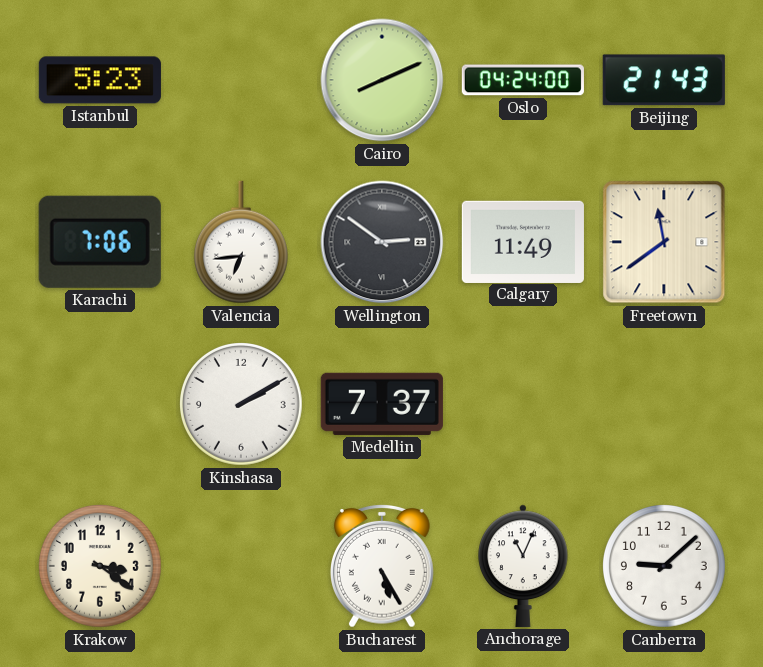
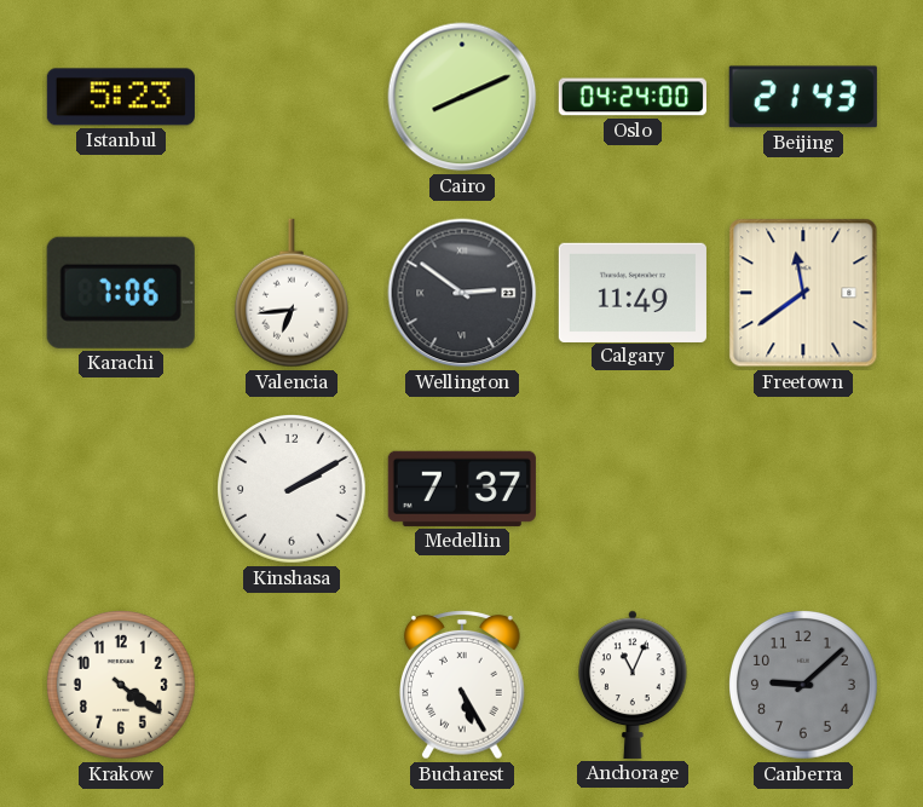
Krakow: 3:21 -> 4:21
Canberra dial: white -> grey
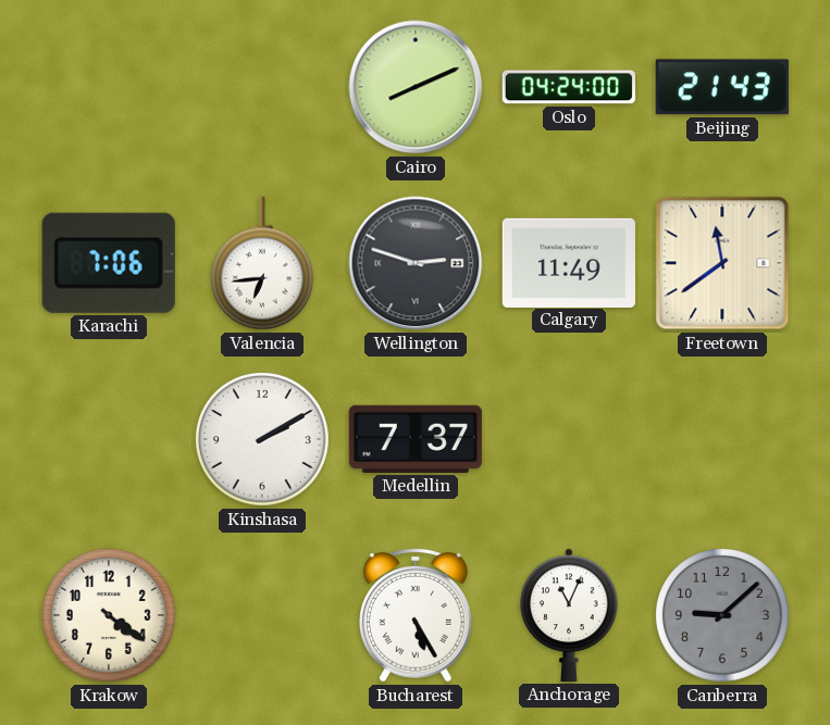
Istanbul: 5:23 -> none
Wellington: 2:51 -> 2:48
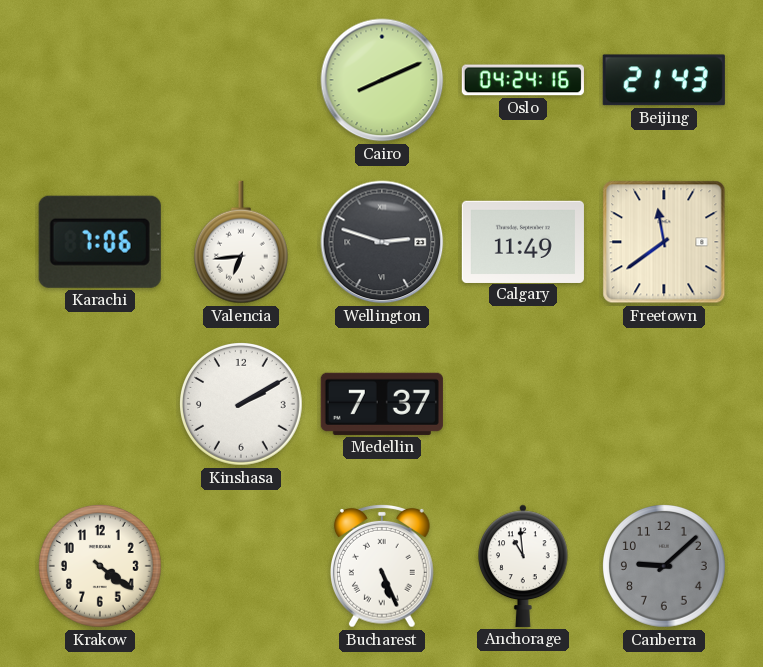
Oslo: 04:24:00 -> 04:24:16
Bucharest: 5:25 -> 5:26
Anchorage: 11:04 -> 10:59
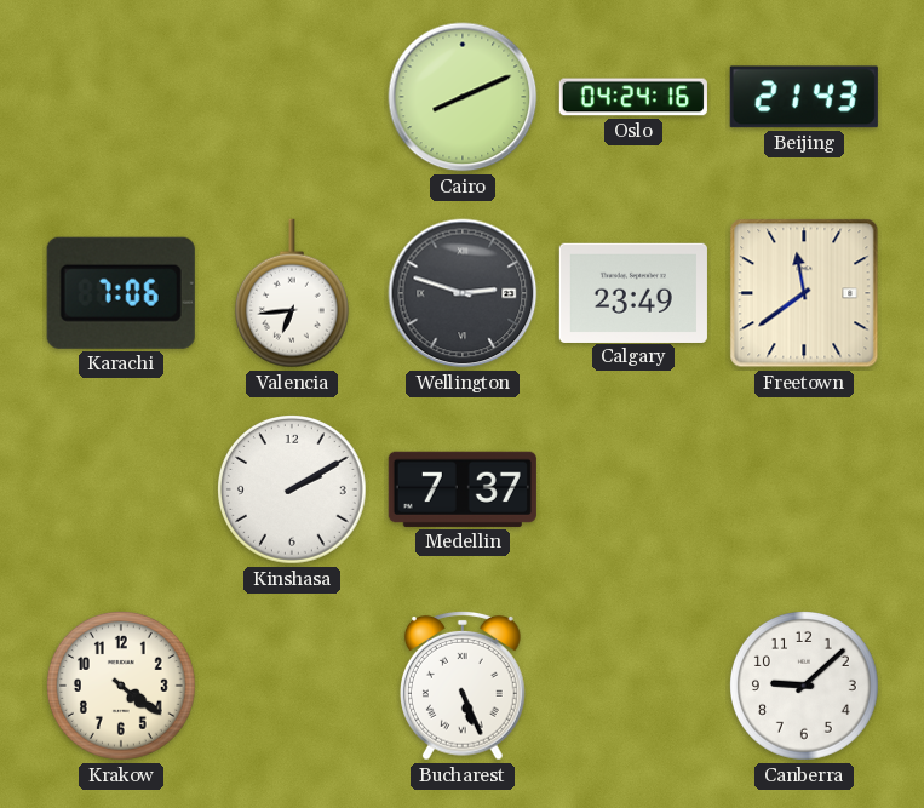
Calgary: 11:49 -> 23:49
Anchorage: 10:59 -> none
Canberra dial: grey -> white
